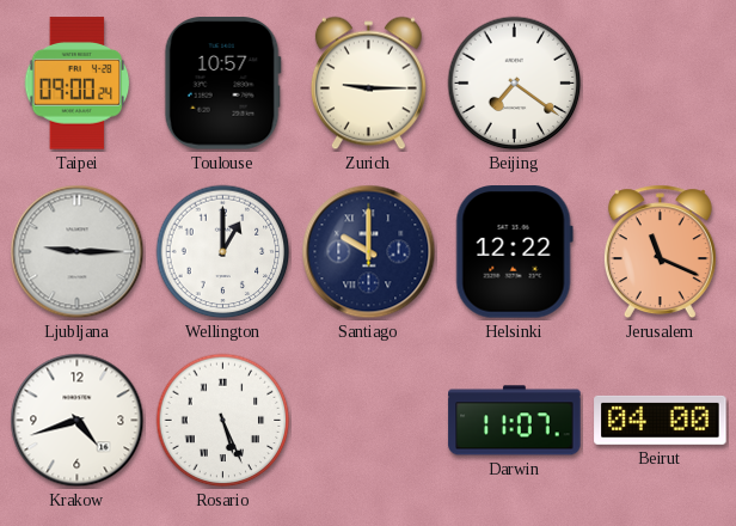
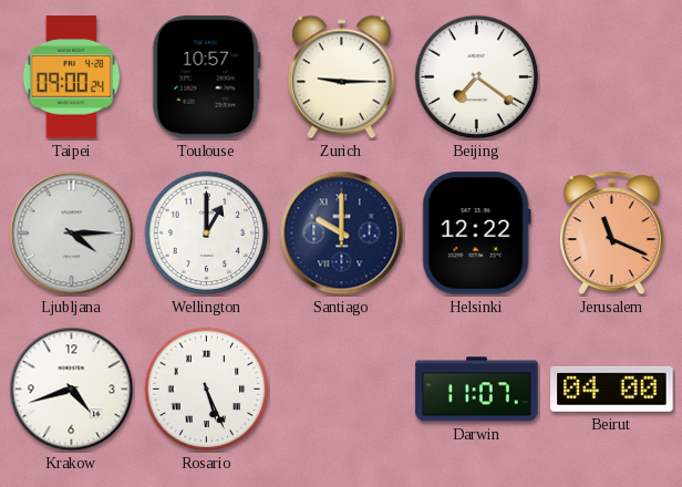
Ljubljana: 9:15 -> 4:15
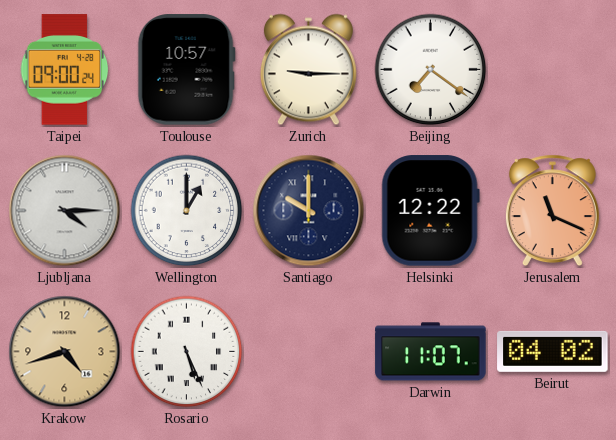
Krakow dial: white -> champagne
Beirut: 04:00 -> 04:02
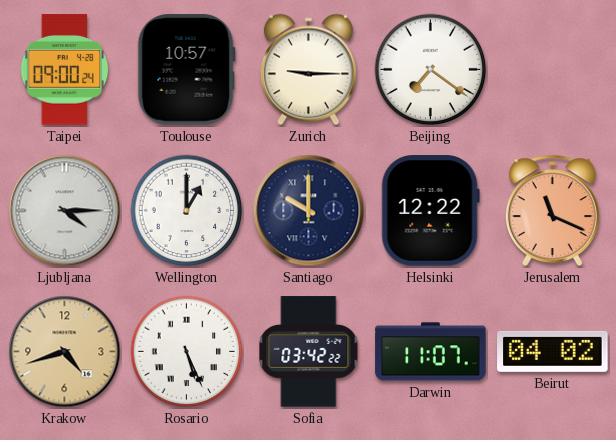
Sofia: none -> 03:42
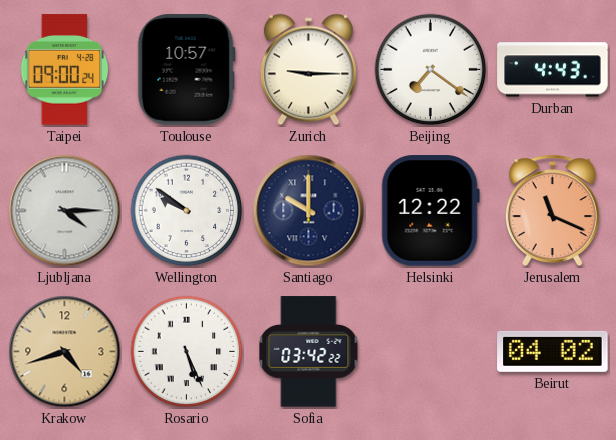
Durban: none -> 4:43
Wellington: 1:00 -> 9:51
Darwin: 11:07 -> none
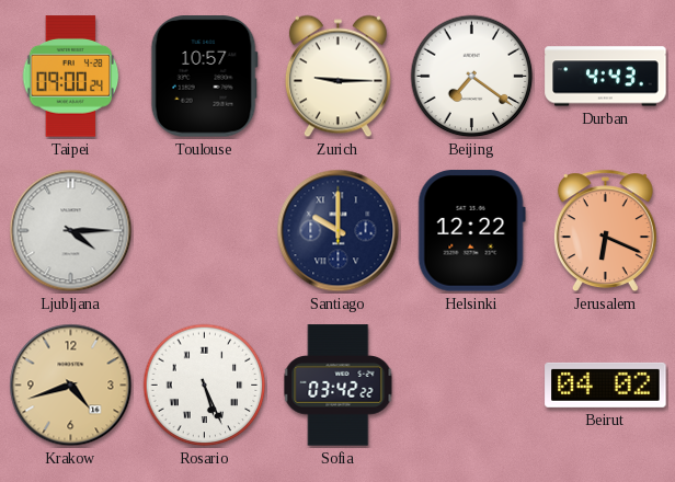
Wellington: 9:51 -> none
Jerusalem: 11:19 -> 6:19
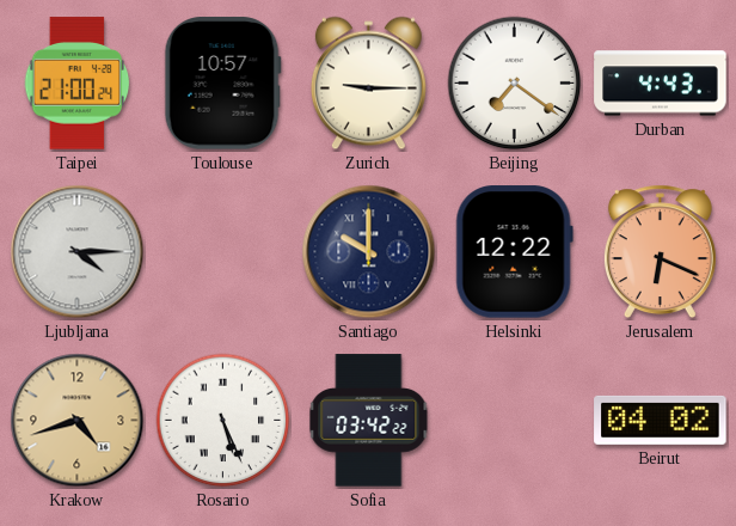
Taipei: 09:00 -> 21:00
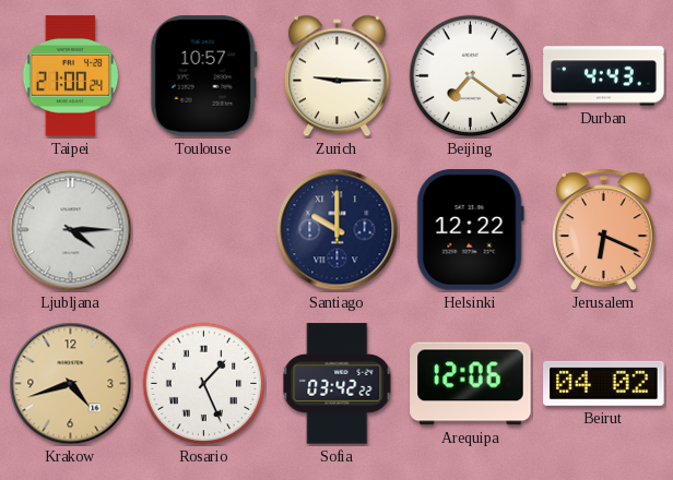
Rosario: 5:26 -> 1:26
Arequipa: none -> 12:06
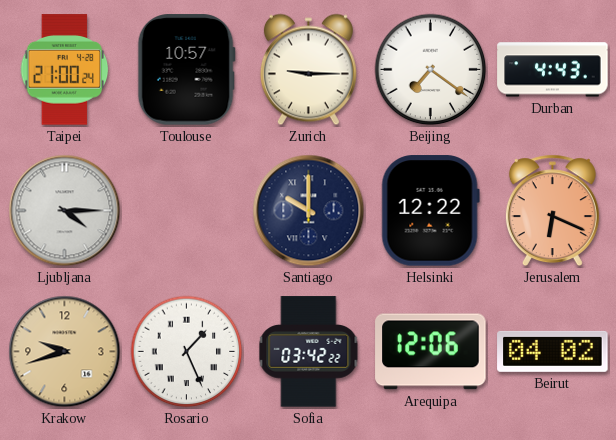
Krakow: 4:42 -> 9:42
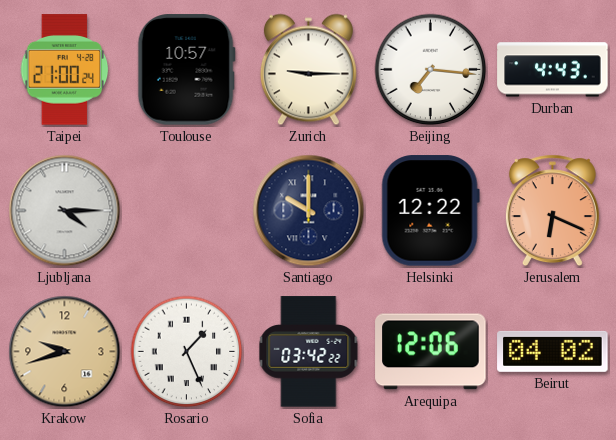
Beijing: 7:21 -> 7:16
